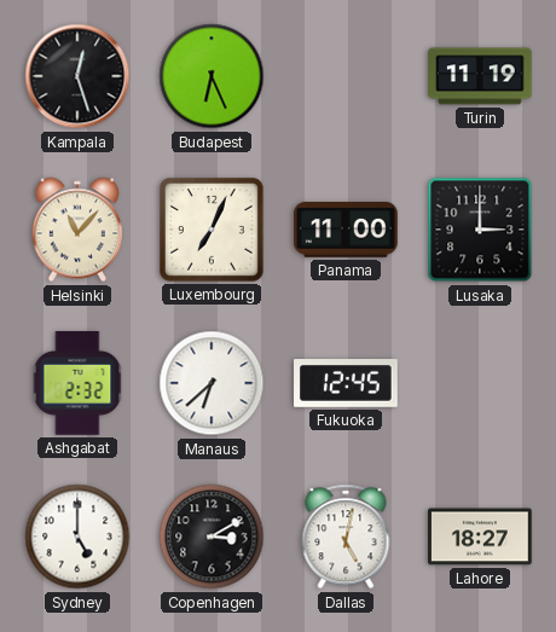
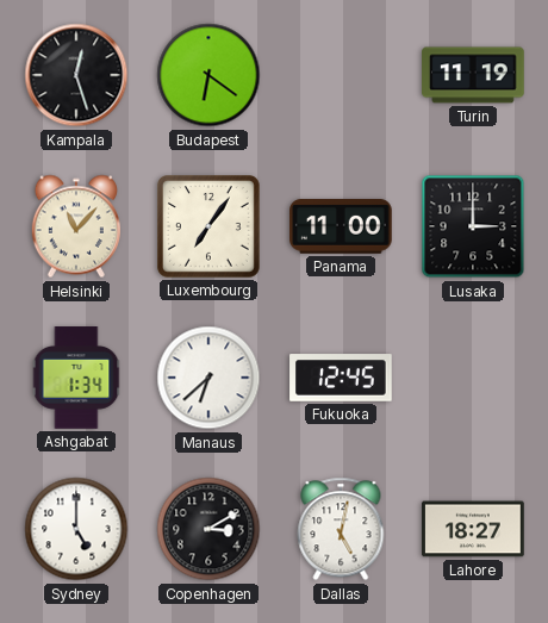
Budapest: 6:26 -> 6:21
Luxembourg: 7:04 -> 7:06
Ashgabat: 2:32 -> 1:34
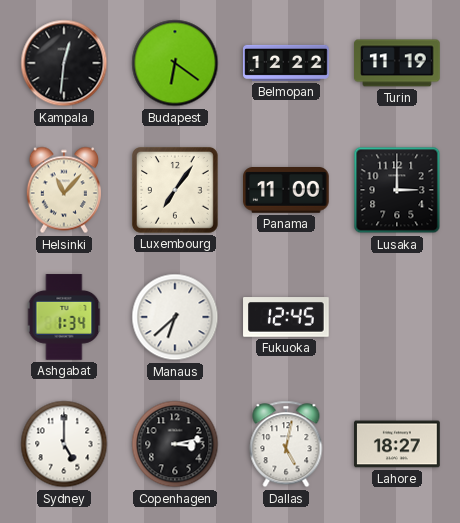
Kampala: 12:27 -> 12:31
Belmopan: none -> 12:22
Copenhagen: 3:10 -> 3:13
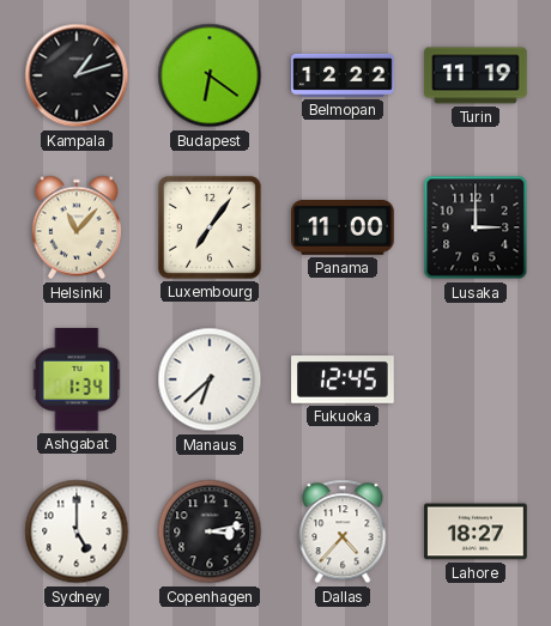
Kampala: 12:31 -> 1:12
Dallas: 5:02 -> 4:37
